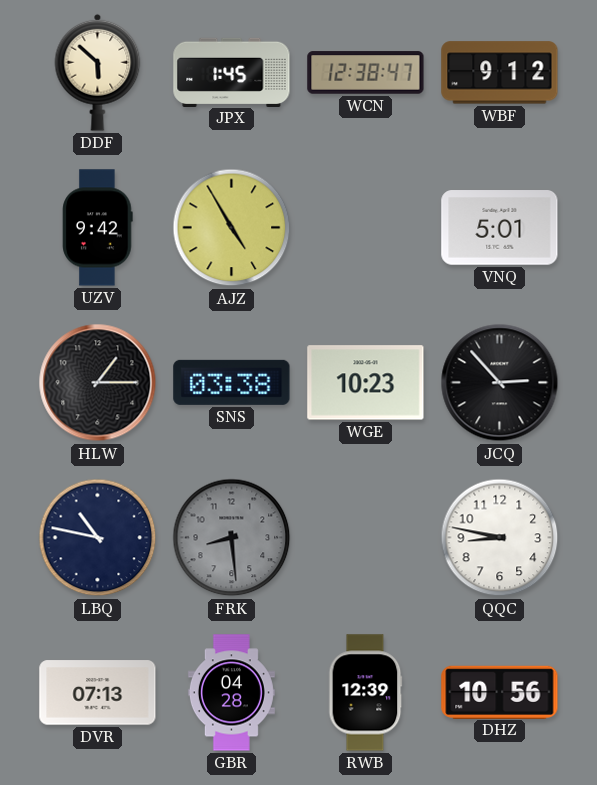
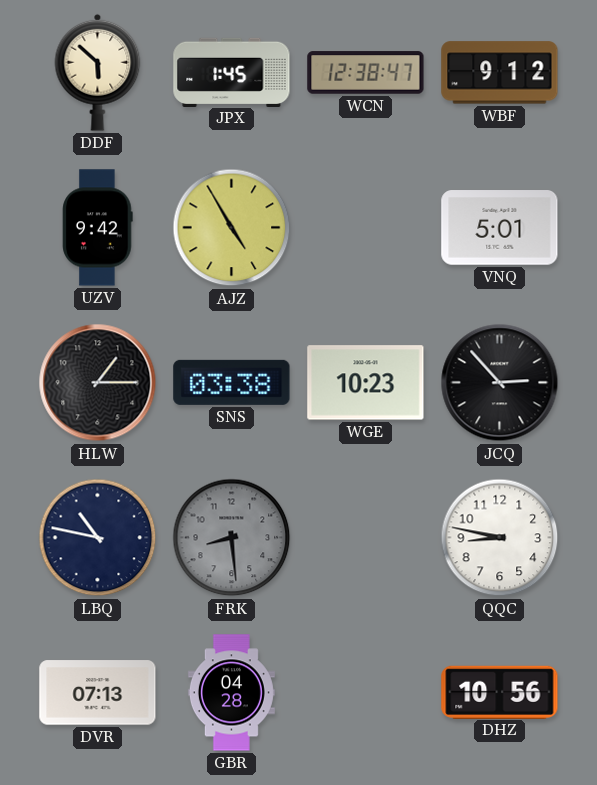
RWB: 12:39 -> none
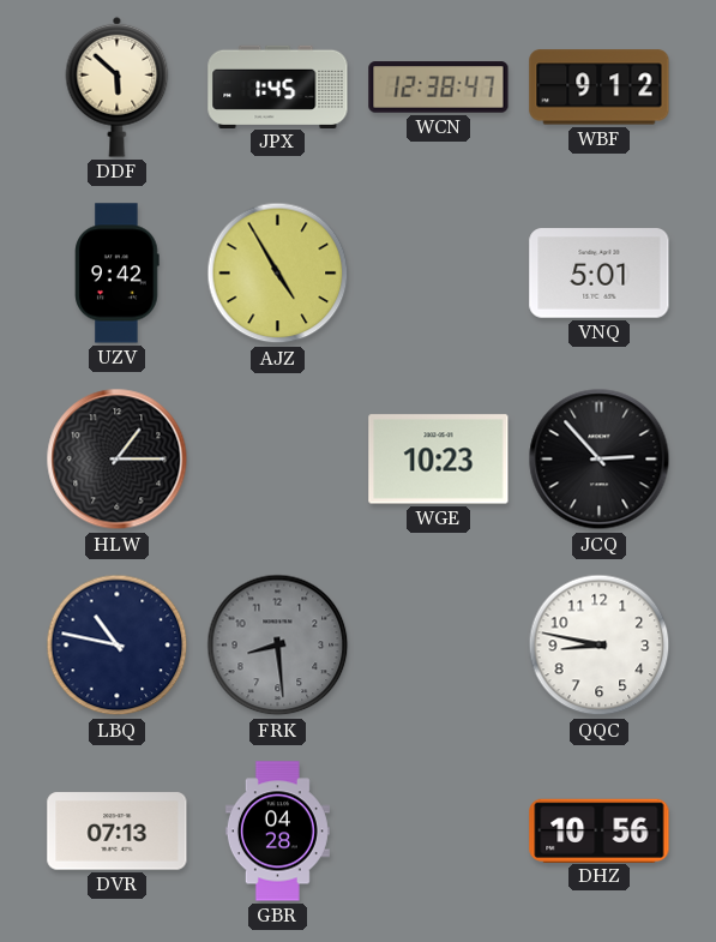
SNS: 03:38 -> none
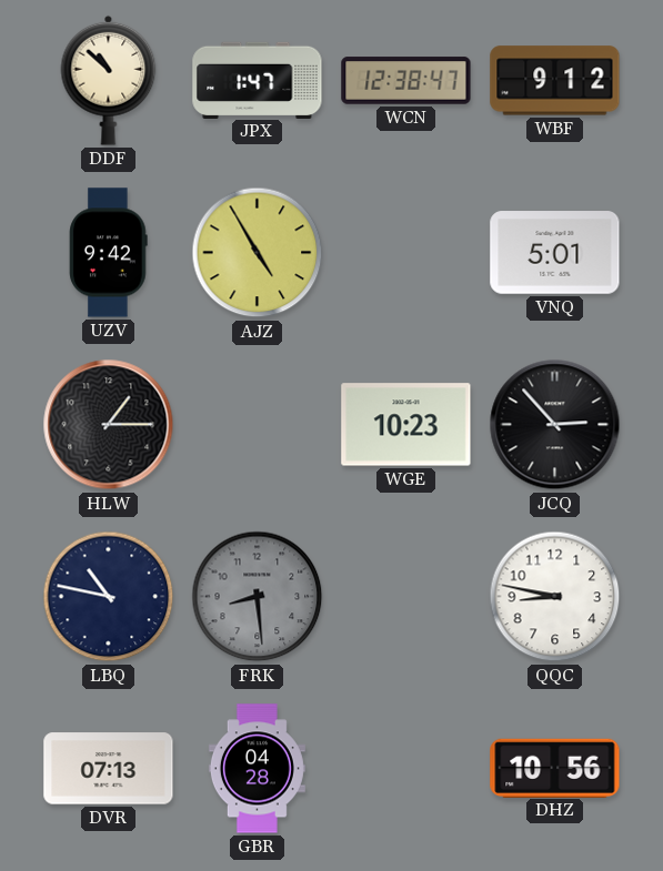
DDF: 5:52 -> 10:52
JPX: 1:45 -> 1:47
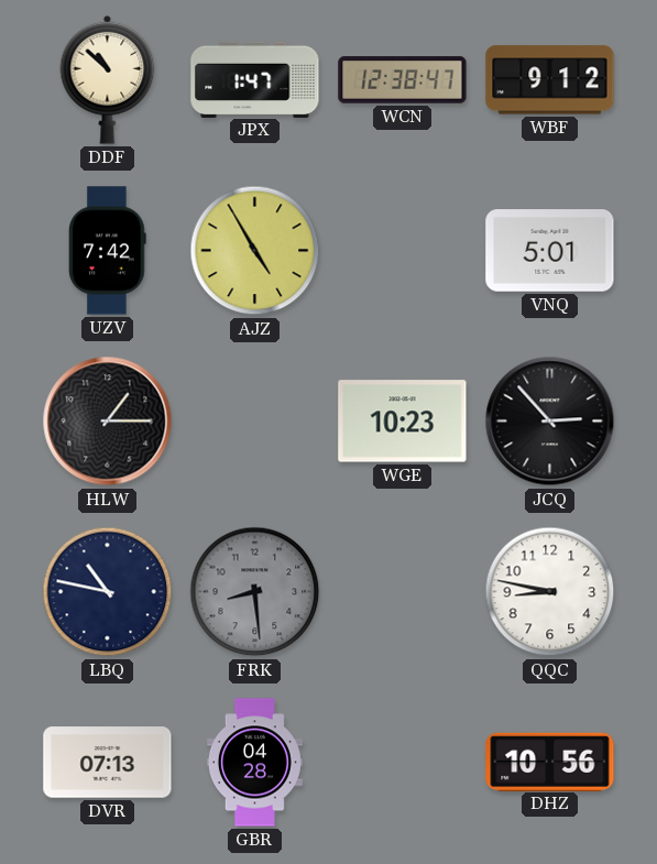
UZV: 9:42 -> 7:42
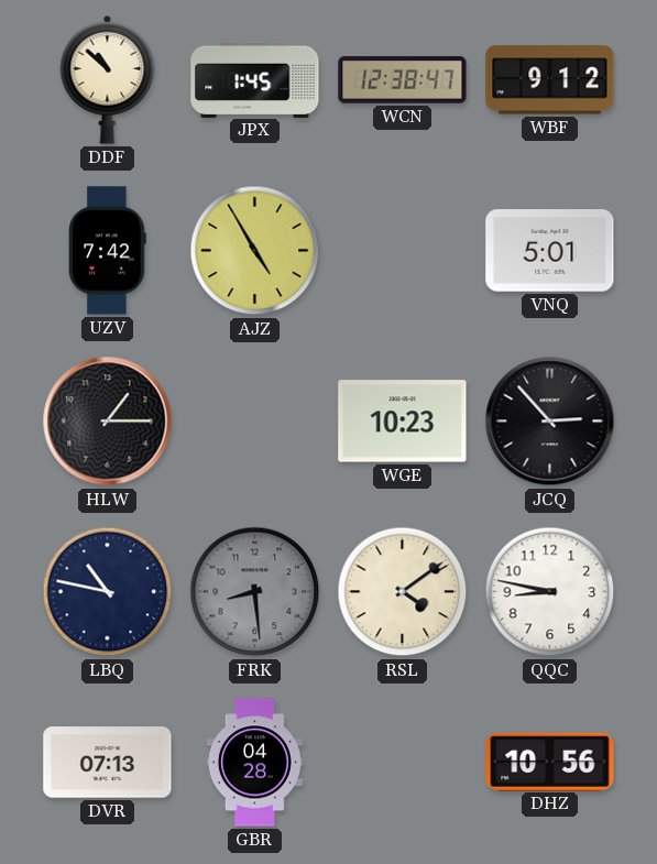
JPX: 1:47 -> 1:45
RSL: none -> 4:09
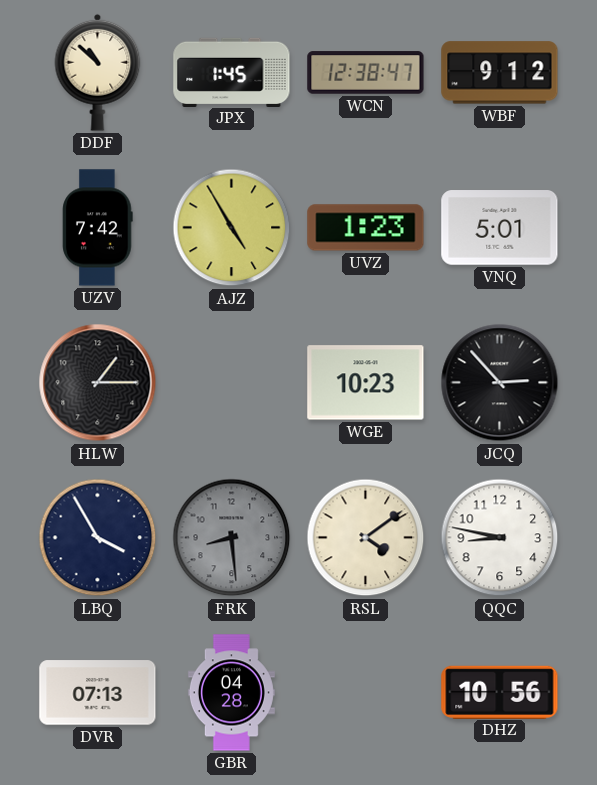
UVZ: none -> 1:23
LBQ: 10:47 -> 3:55
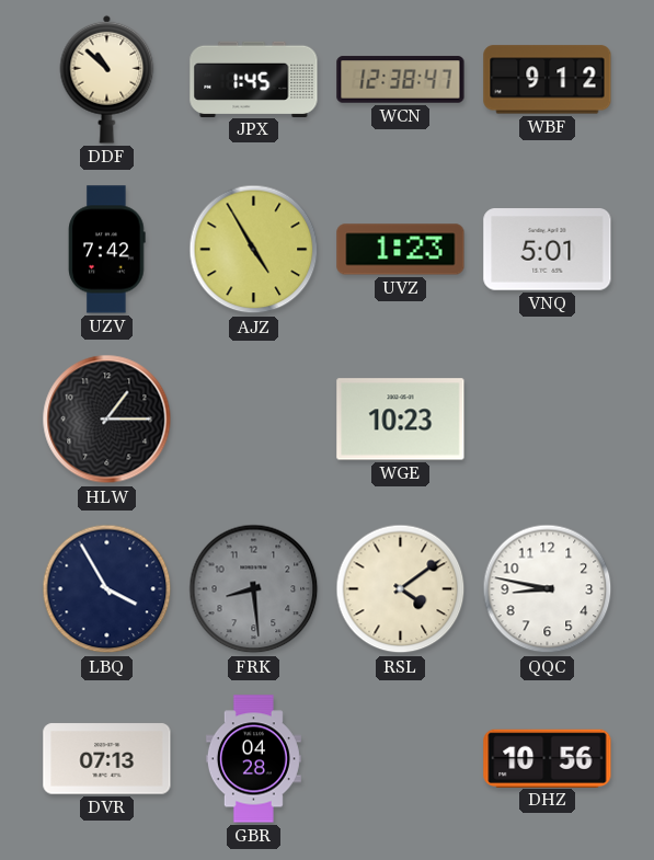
JCQ: 2:53 -> none
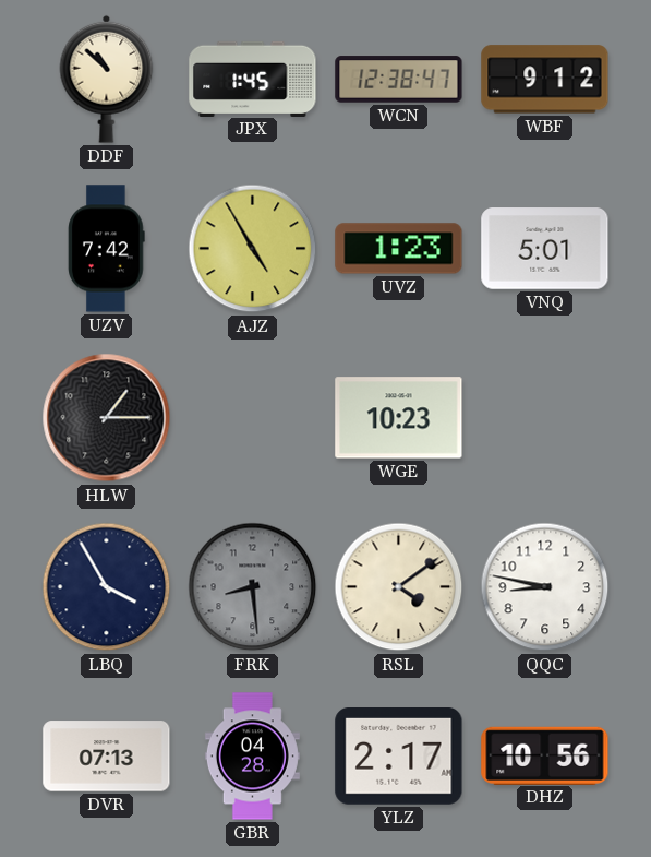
YLZ: none -> 2:17
